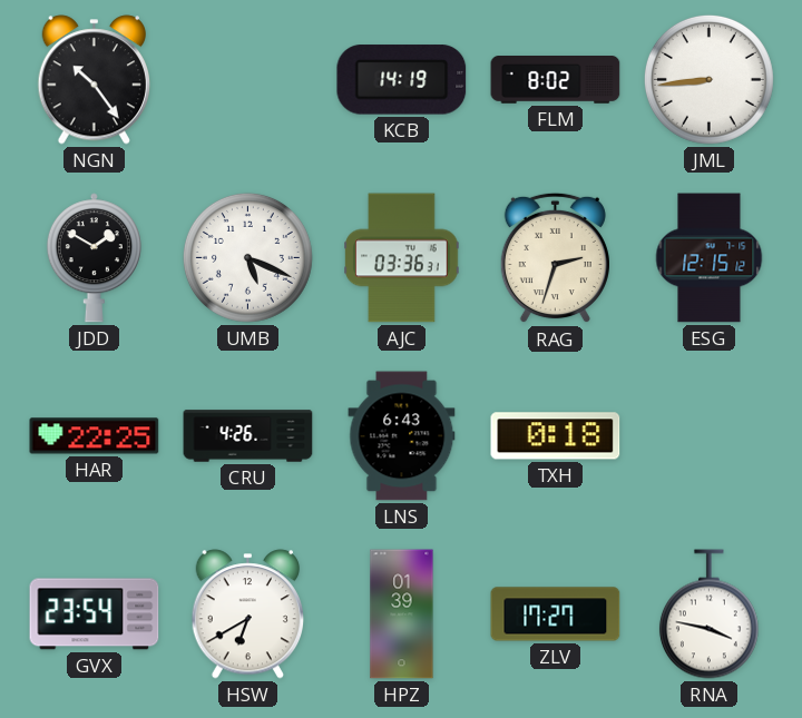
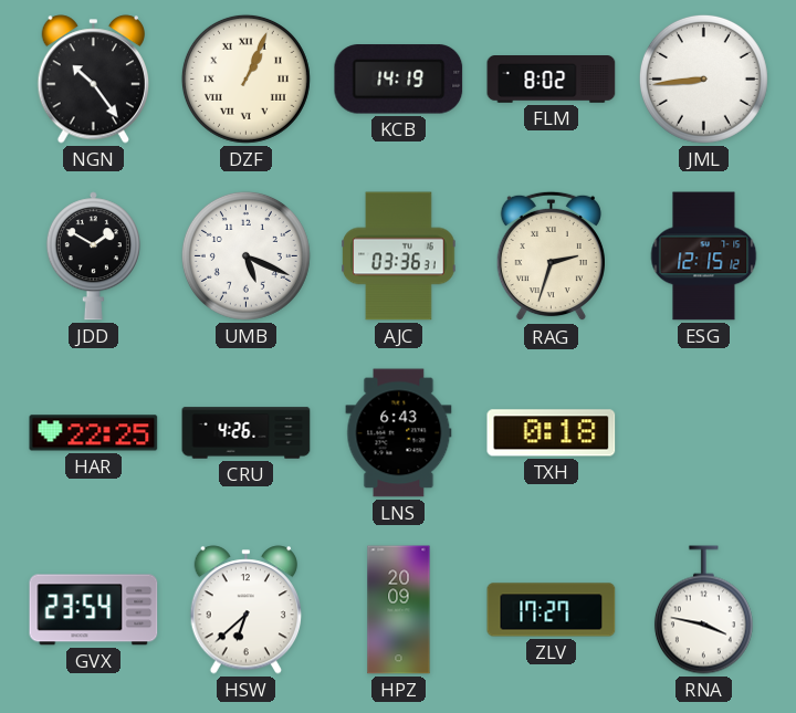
DZF: none -> 1:04
HSW: 6:40 -> 6:38
HPZ: 01:39 -> 20:09
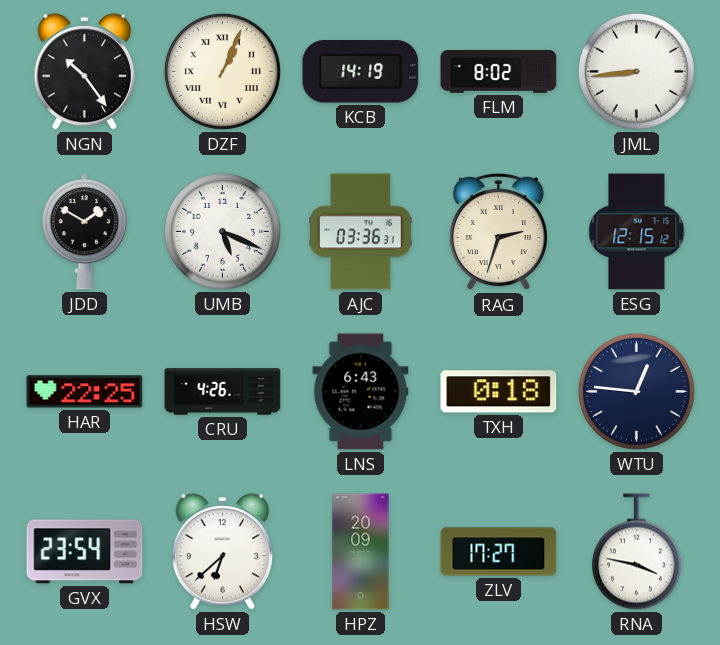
WTU: none -> 12:46
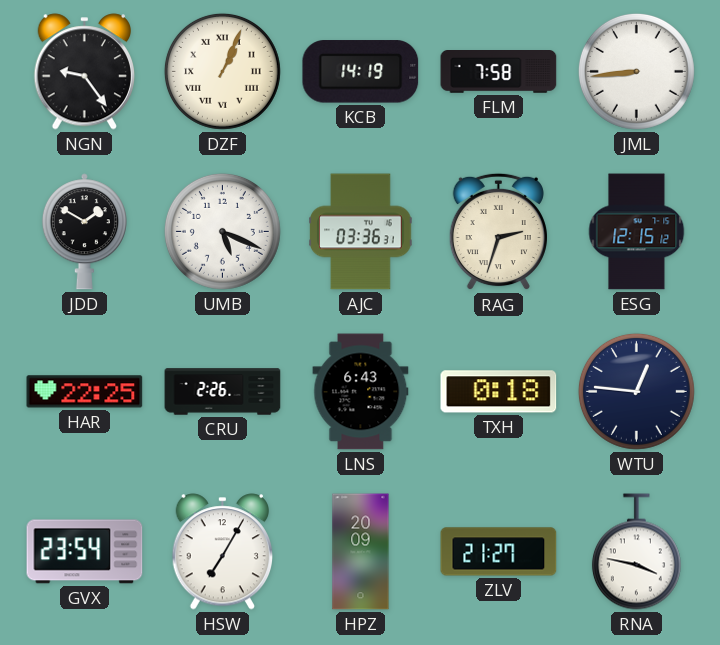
NGN: 10:24 -> 9:24
FLM: 8:02 -> 7:58
CRU: 4:26 -> 2:26
HSW: 6:38 -> 7:05
ZLV: 17:27 -> 21:27
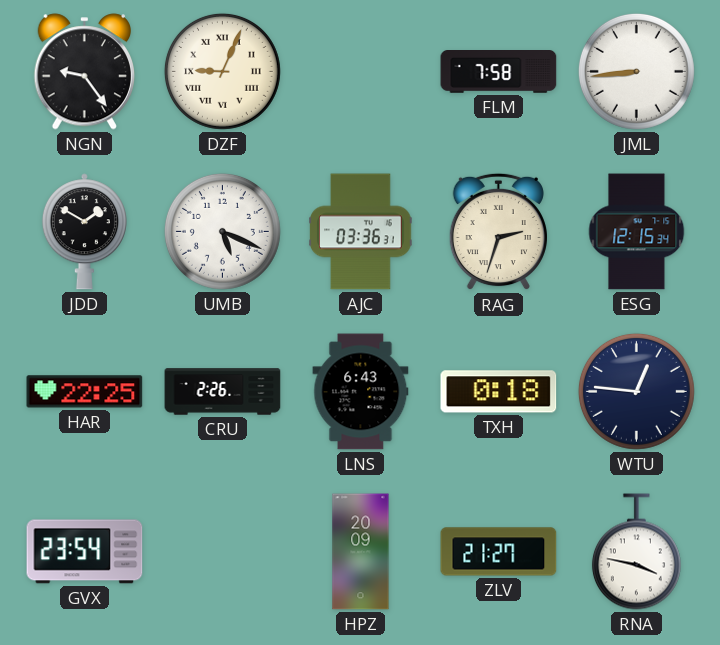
DZF: 1:04 -> 9:04
KCB: 14:19 -> none
ESG: 12:15:12 -> 12:15:34
HSW: 7:05 -> none
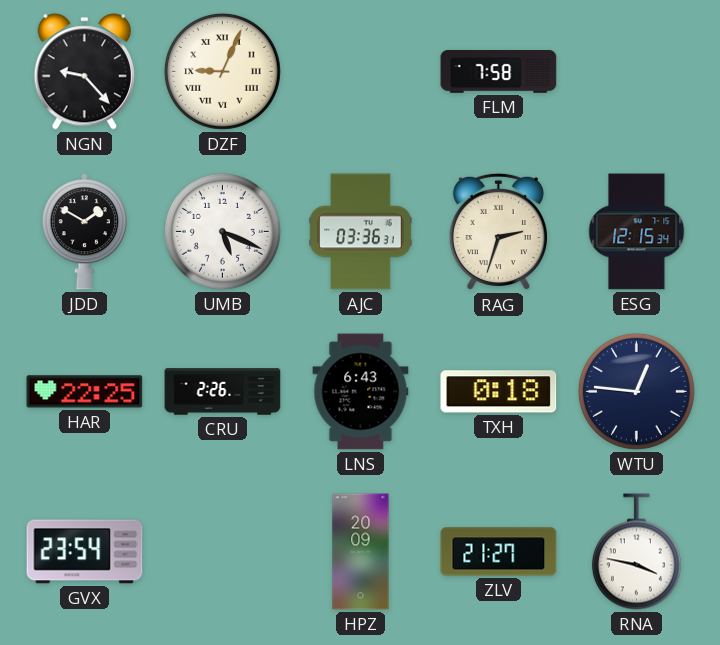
NGN: 9:24 -> 9:23
JML: 8:44 -> none
